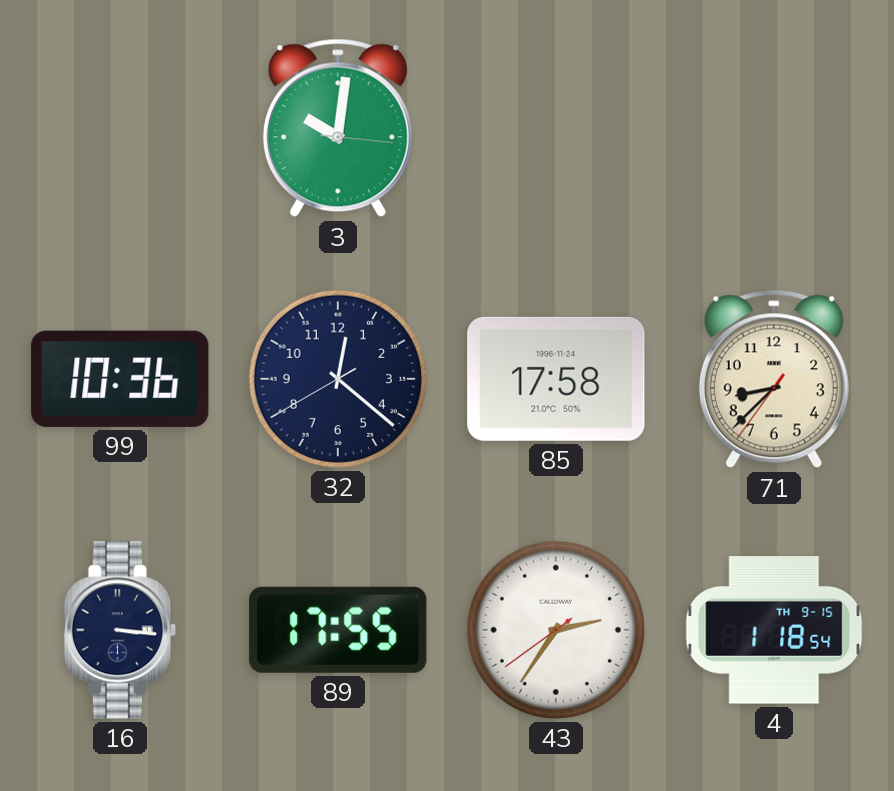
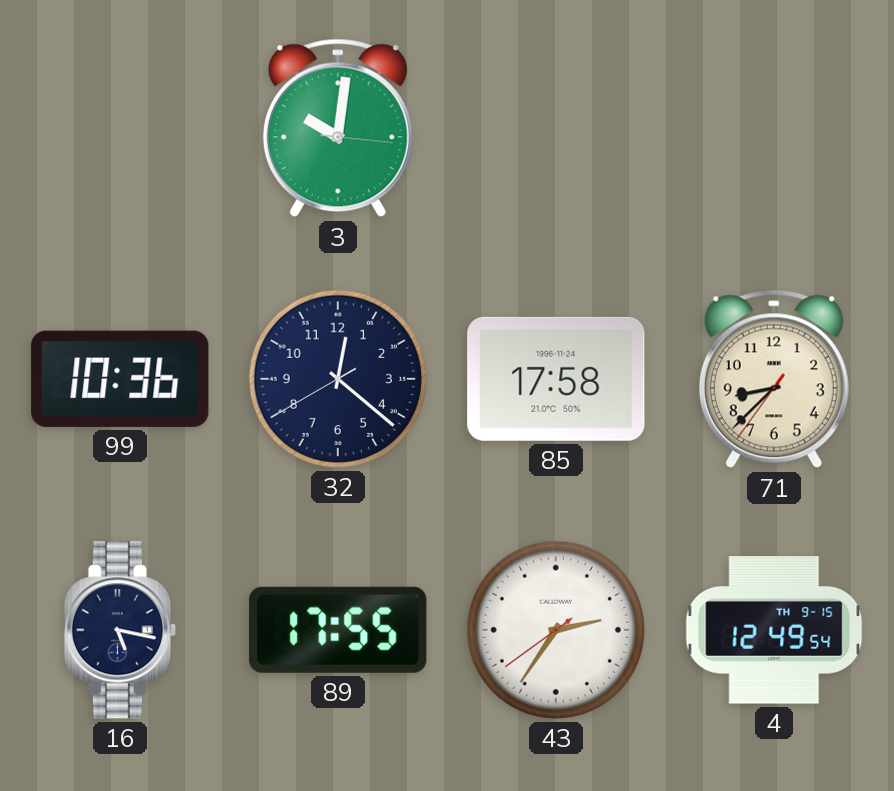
16: 3:16 -> 5:17
4: 1:18 -> 12:49
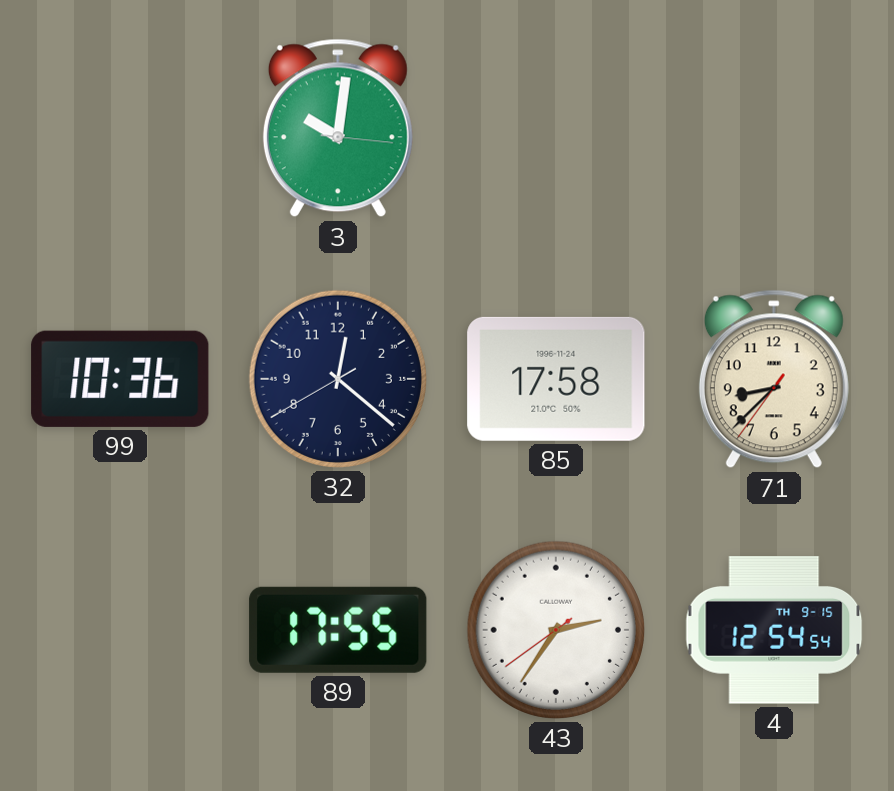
16: 5:17 -> none
4: 12:49 -> 12:54
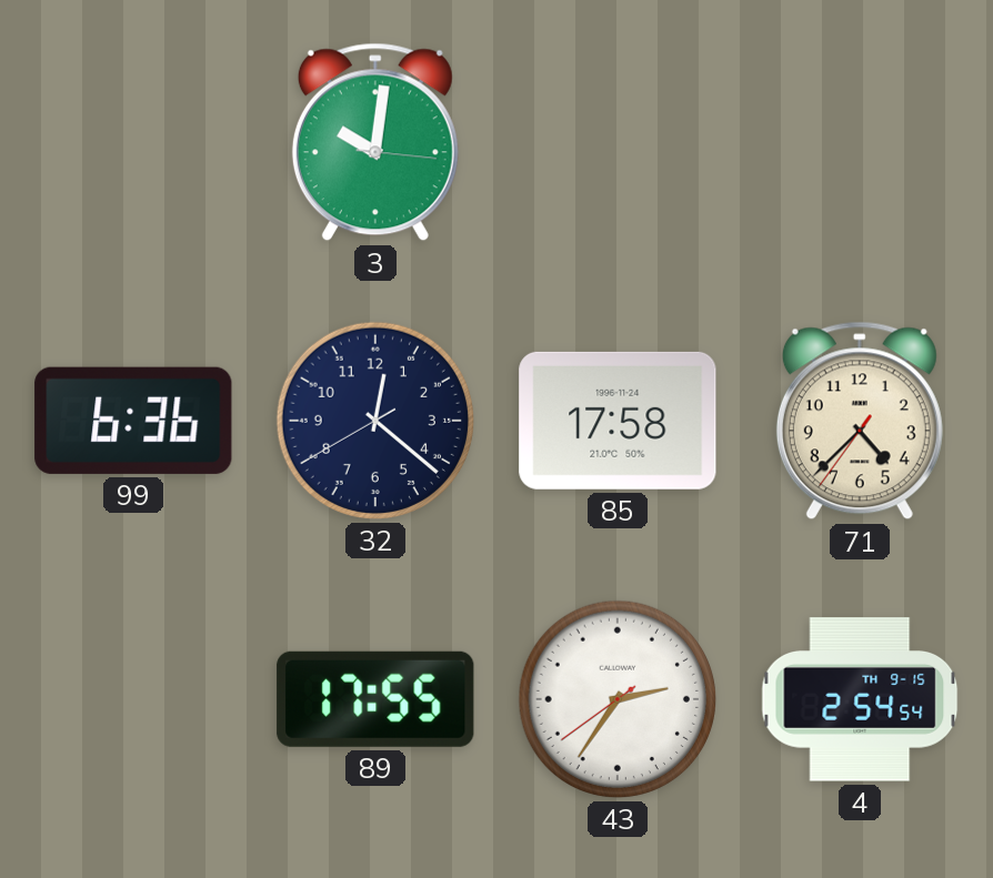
99: 10:36 -> 6:36
71: 8:37 -> 4:37
4: 12:54 -> 2:54
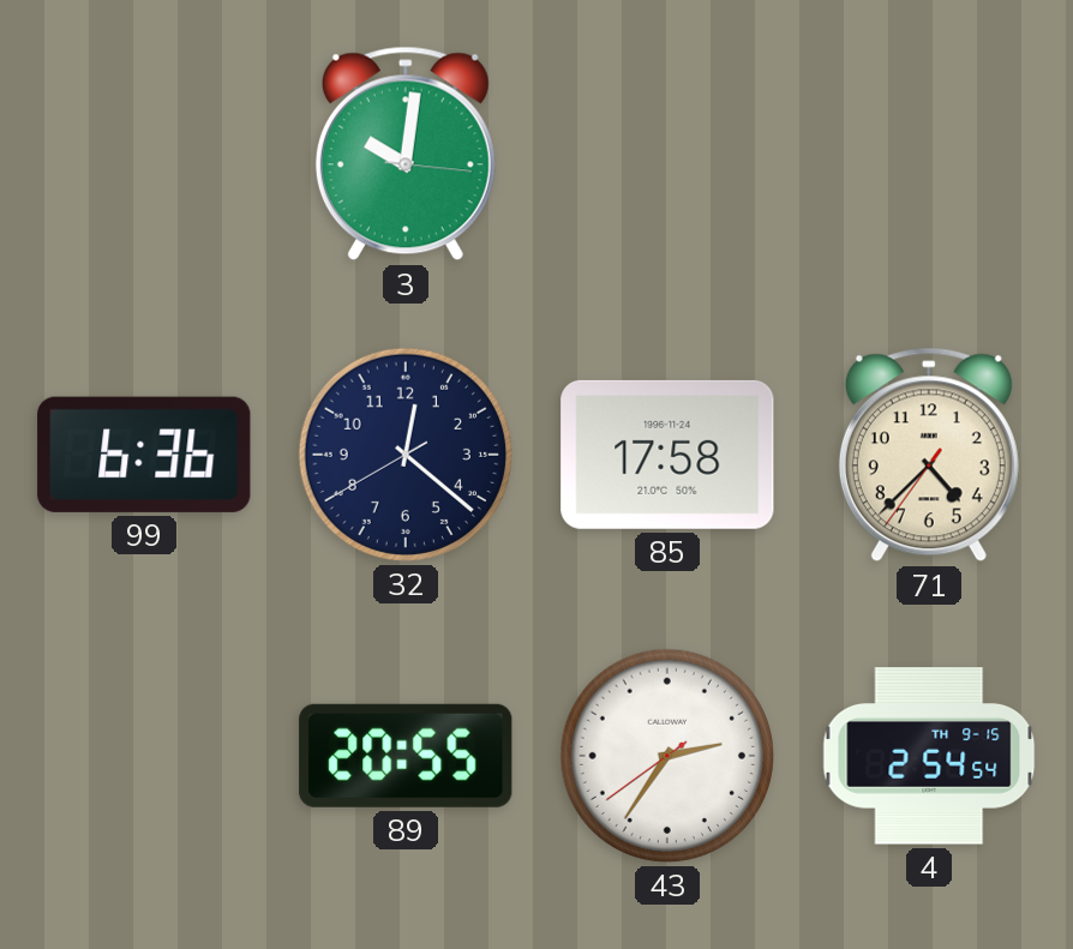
89: 17:55 -> 20:55
